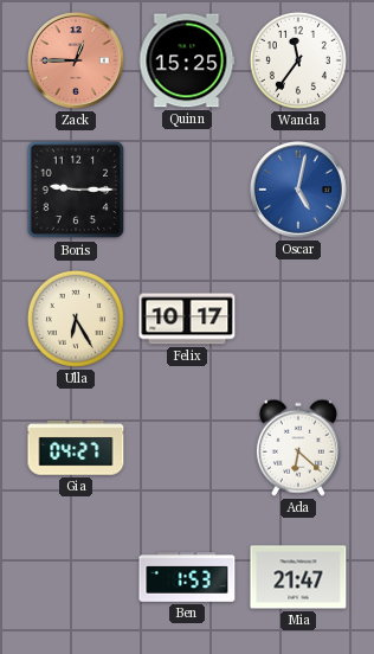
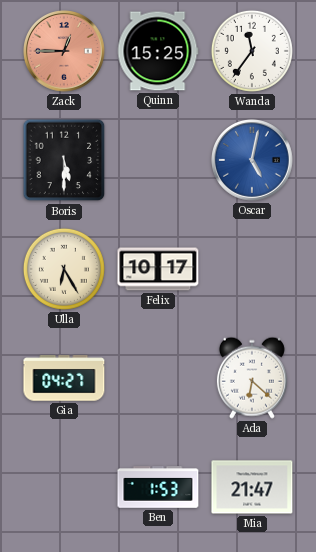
Boris: 9:15 -> 5:30
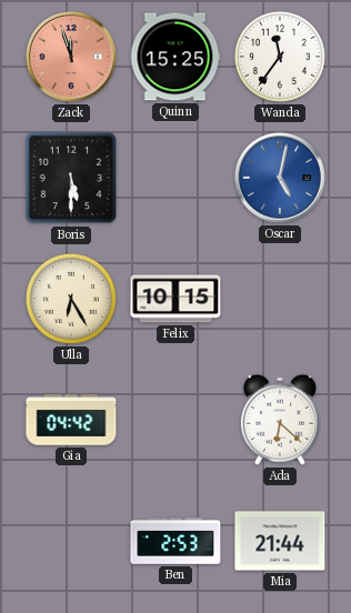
Zack: 12:45 -> 11:57
Felix: 10:17 -> 10:15
Gia: 04:27 -> 04:42
Ben: 1:53 -> 2:53
Mia: 21:47 -> 21:44
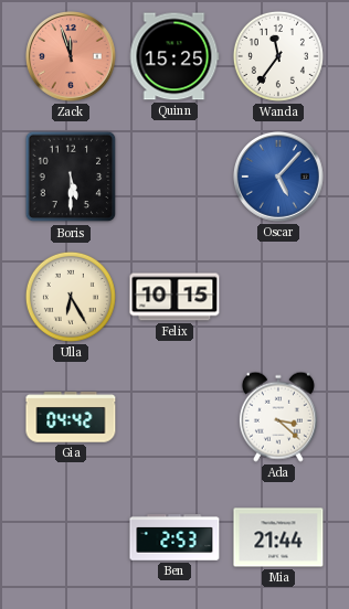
Oscar: 5:02 -> 5:07
Ada: 6:22 -> 3:22
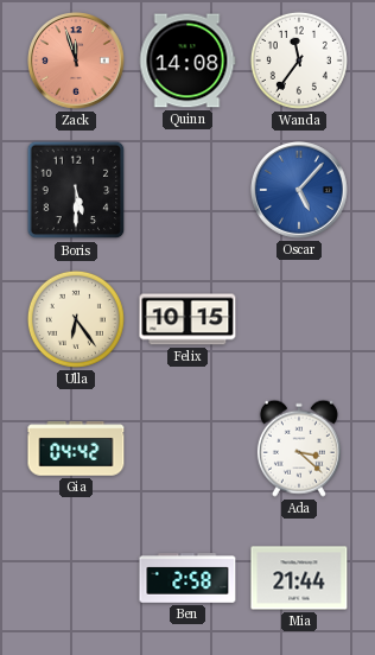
Quinn: 15:25 -> 14:08
Ulla: 6:25 -> 6:24
Ben: 2:53 -> 2:58
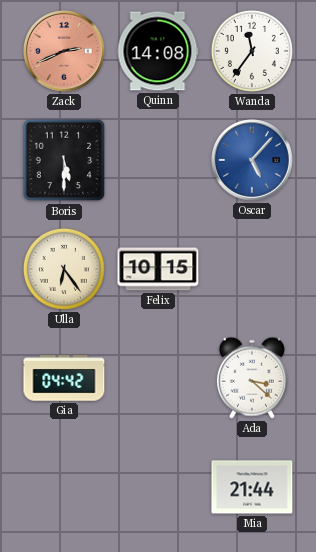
Zack: 11:57 -> 2:41
Ben: 2:58 -> none
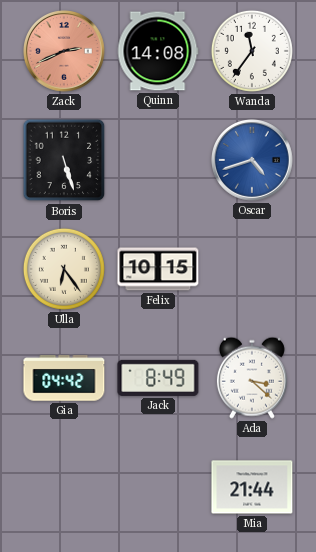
Boris: 5:30 -> 5:27
Oscar: 5:07 -> 4:42
Jack: none -> 8:49
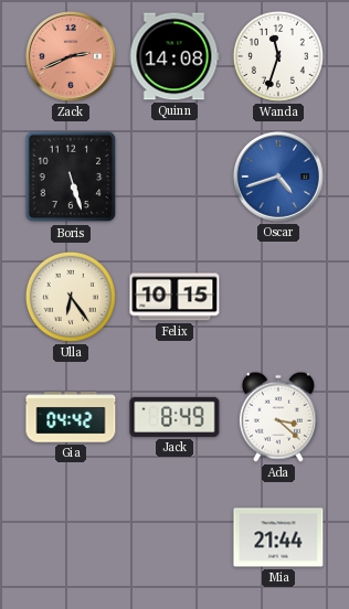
Wanda: 11:36 -> 11:33
